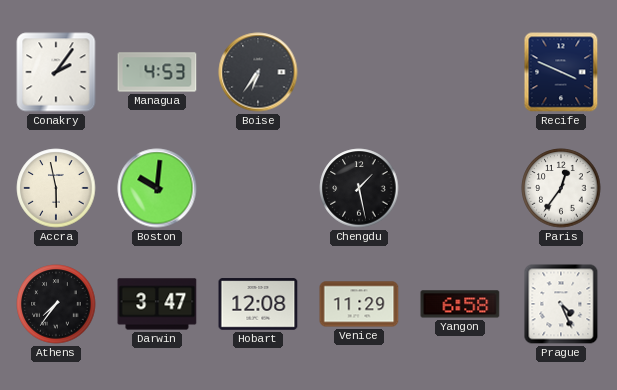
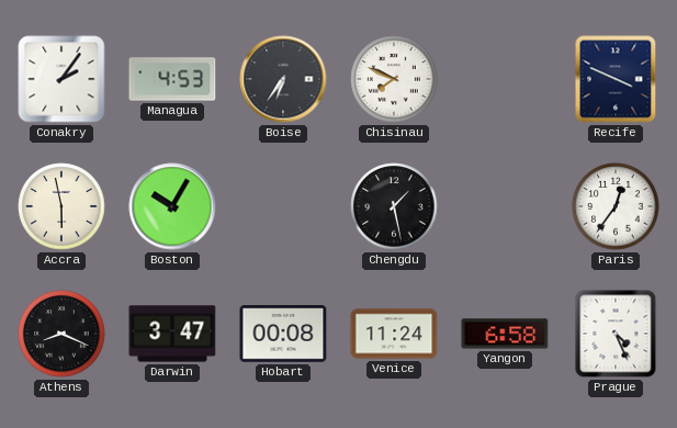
Chisinau: none -> 7:49
Boston: 10:01 -> 10:05
Athens: 7:36 -> 8:19
Hobart: 12:08 -> 00:08
Venice: 11:29 -> 11:24
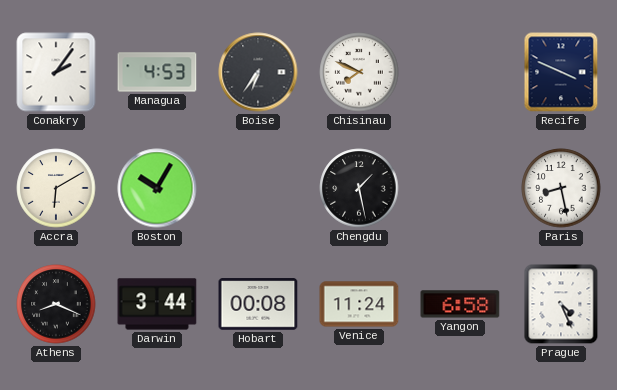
Accra: 5:58 -> 6:10
Paris: 12:36 -> 8:28
Darwin: 3:47 -> 3:44
